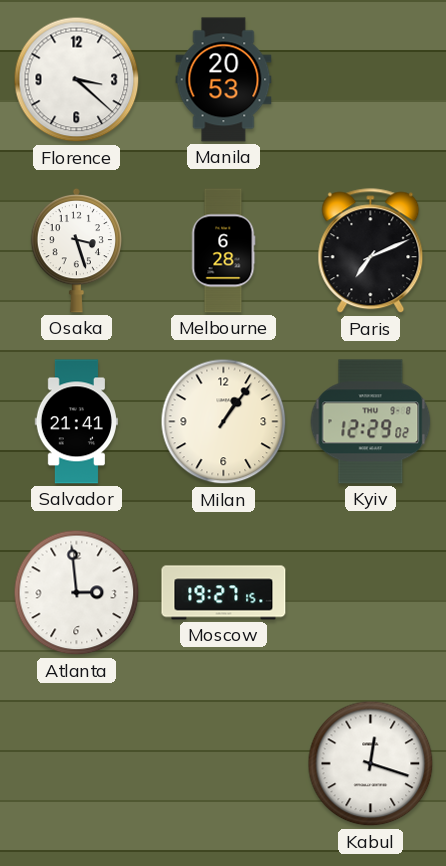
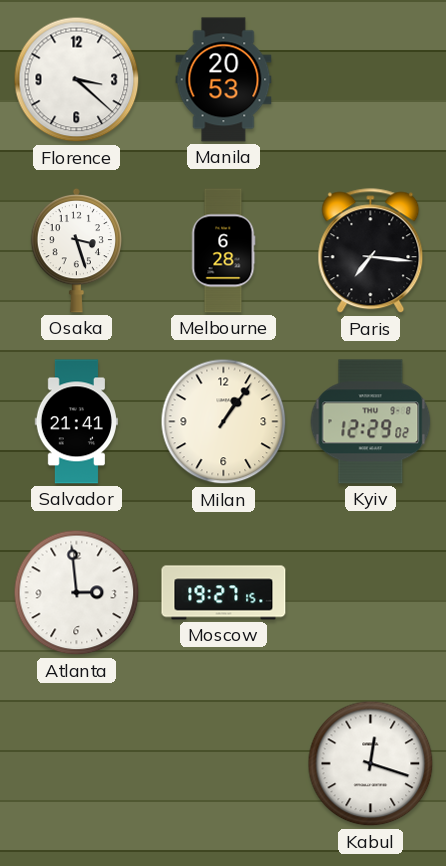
Paris: 7:11 -> 7:16
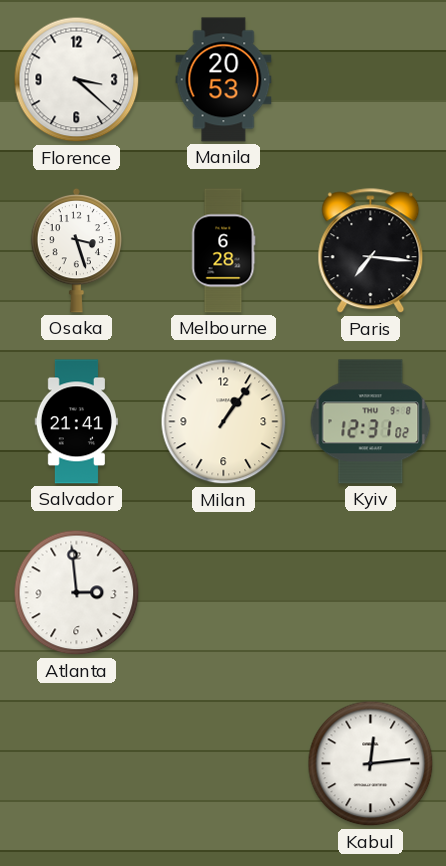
Kyiv: 12:29 -> 12:31
Moscow: 19:27 -> none
Kabul: 12:18 -> 12:14
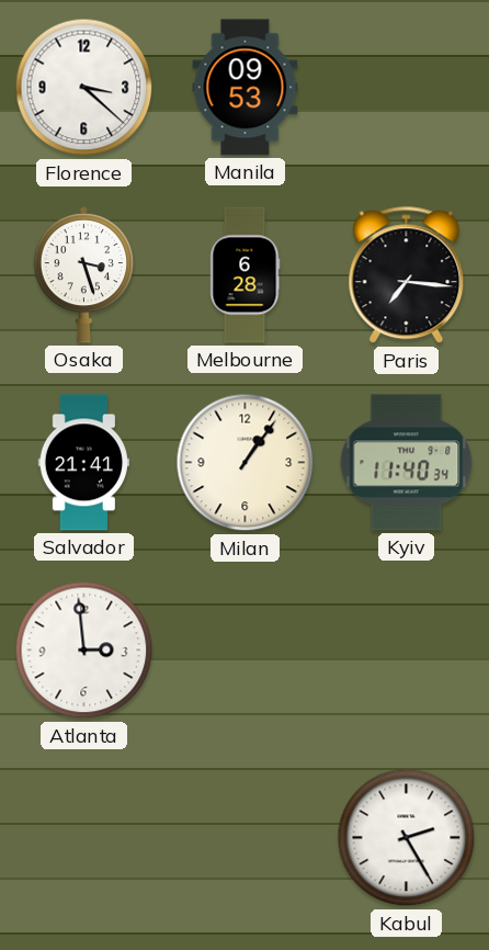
Manila: 20:53 -> 09:53
Kyiv: 12:31 -> 11:40
Kabul: 12:14 -> 2:25
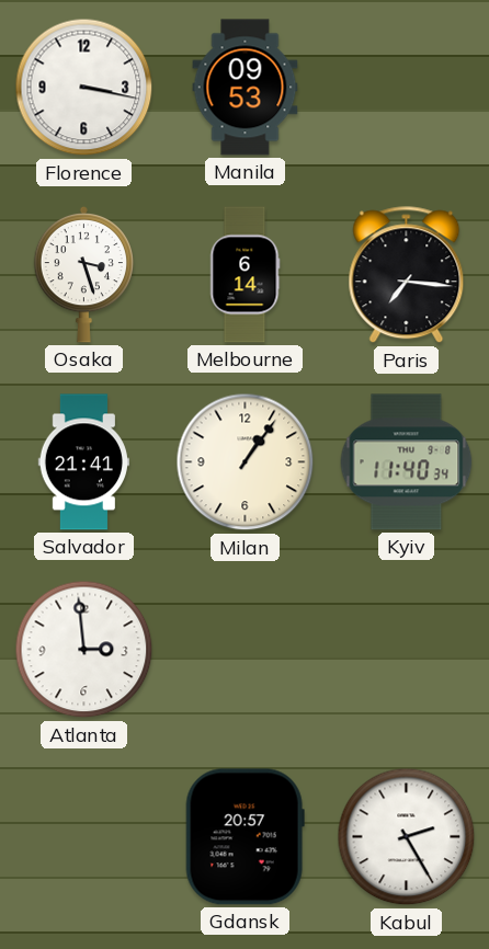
Florence: 3:22 -> 3:17
Melbourne: 6:28 -> 6:14
Gdansk: none -> 20:57
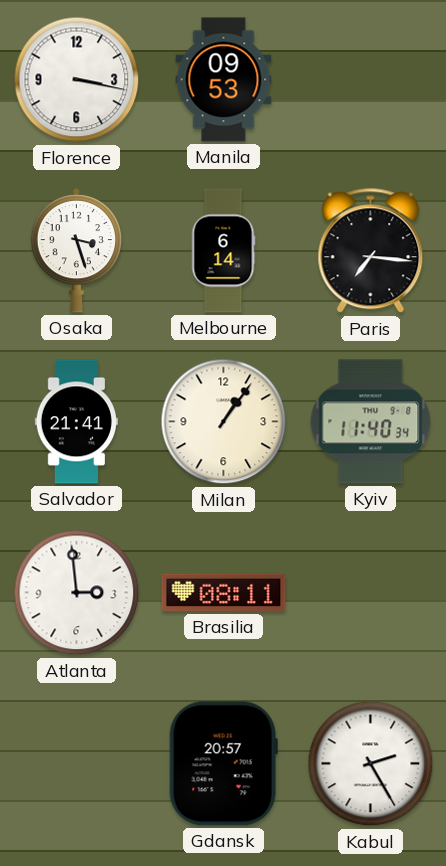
Brasilia: none -> 08:11
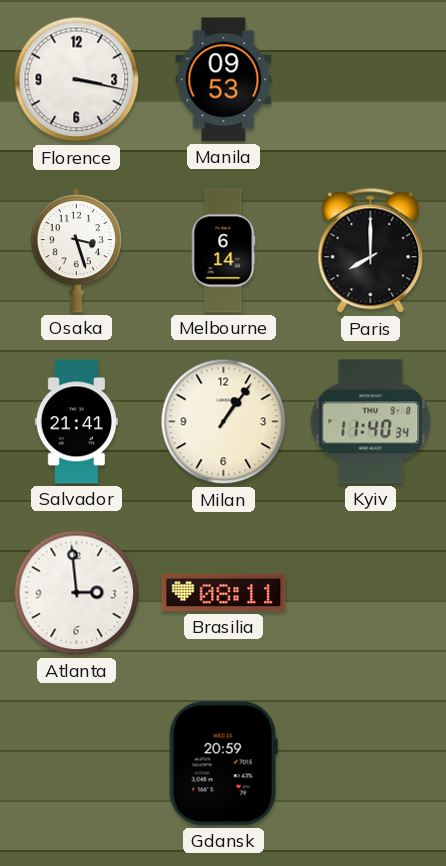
Paris: 7:16 -> 8:00
Gdansk: 20:57 -> 20:59
Kabul: 2:25 -> none
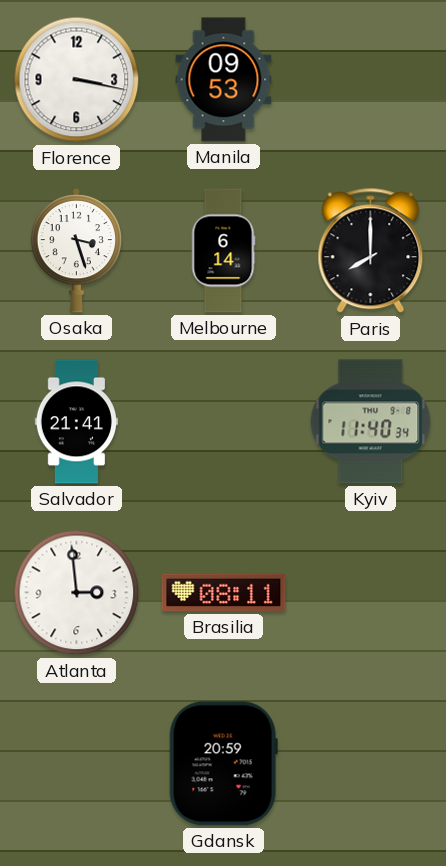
Milan: 1:06 -> none
